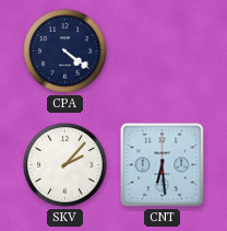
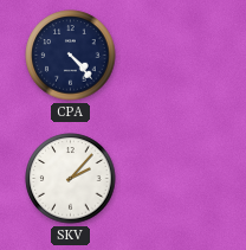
CPA: 4:21 -> 4:23
CNT: 6:29 -> none
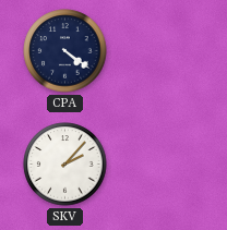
CPA: 4:23 -> 4:21
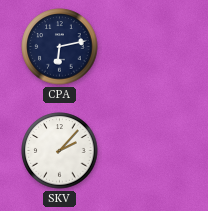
CPA: 4:21 -> 6:13
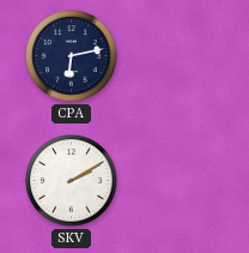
SKV: 2:07 -> 2:10
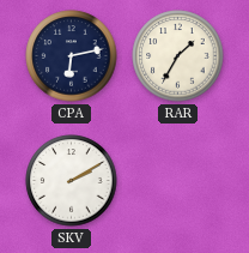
RAR: none -> 1:35
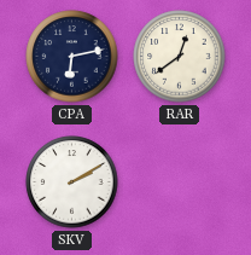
RAR: 1:35 -> 12:39
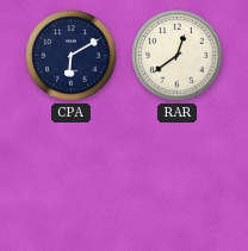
CPA: 6:13 -> 6:10
SKV: 2:10 -> none
